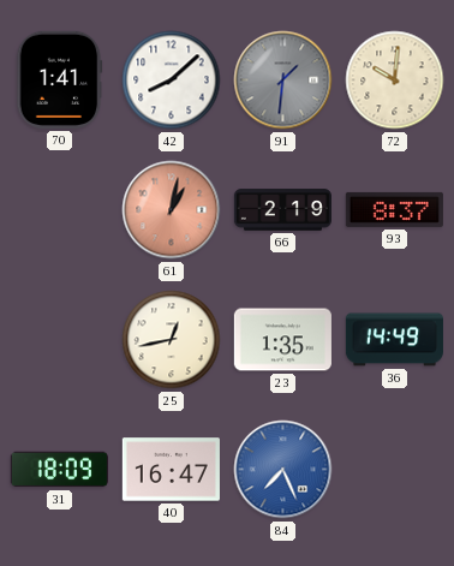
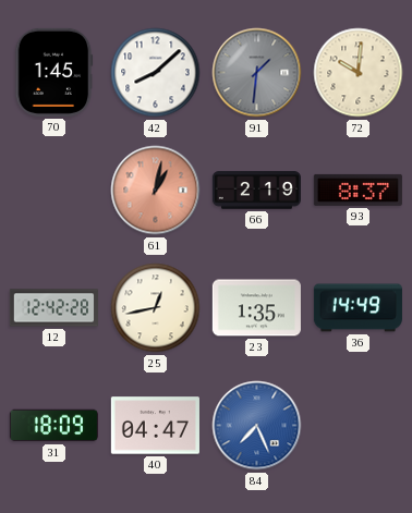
70: 1:41 -> 1:45
12: none -> 12:42
40: 16:47 -> 04:47
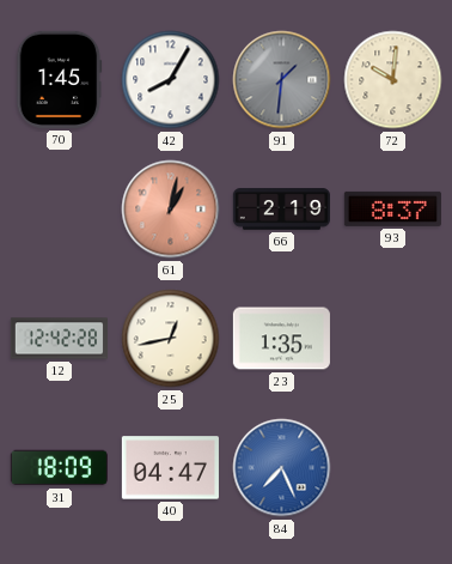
42: 8:08 -> 8:05
36: 14:49 -> none
